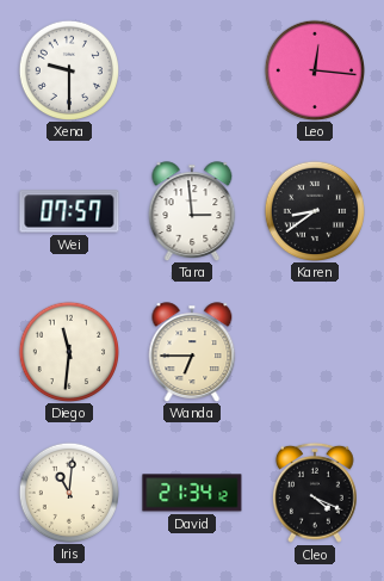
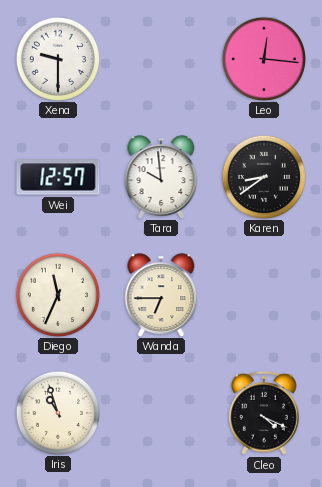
Wei: 07:57 -> 12:57
Tara: 2:59 -> 9:59
Diego: 11:31 -> 11:34
Iris: 11:01 -> 10:57
David: 21:34 -> none
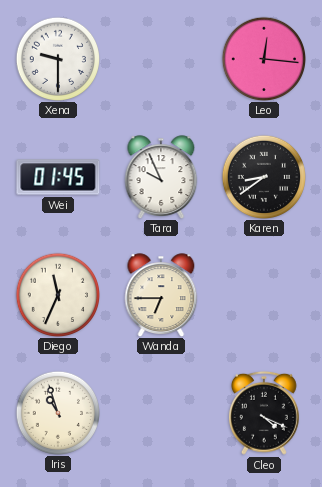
Wei: 12:57 -> 01:45
Tara: 9:59 -> 9:56
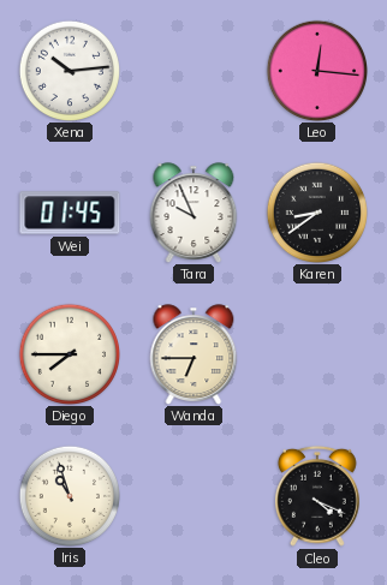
Xena: 9:30 -> 10:14
Diego: 11:34 -> 7:45
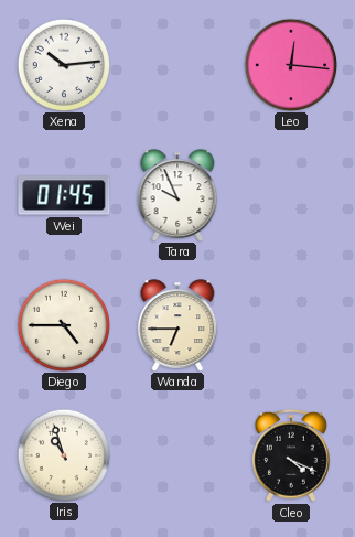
Karen: 8:39 -> none
Diego: 7:45 -> 4:45
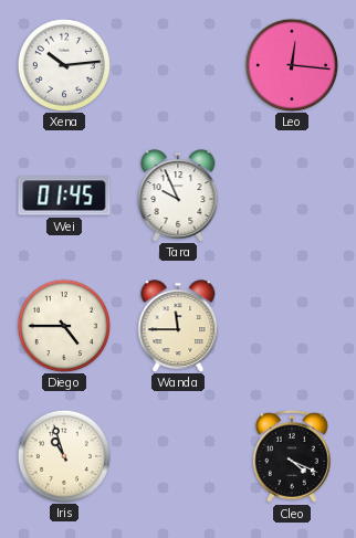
Wanda: 6:45 -> 11:45
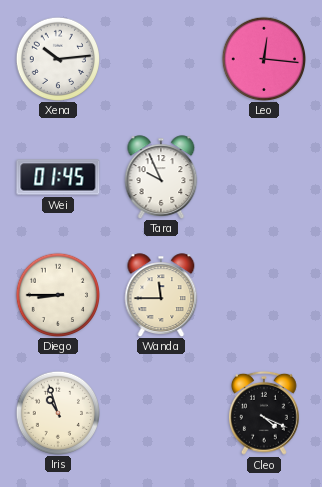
Diego: 4:45 -> 8:45
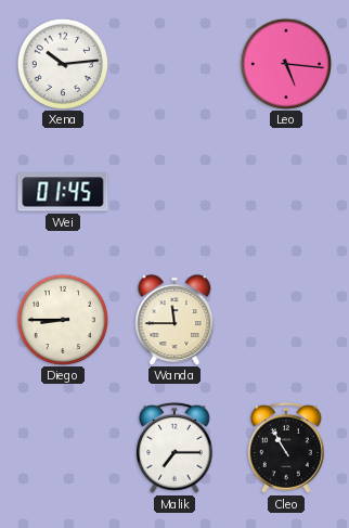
Leo: 12:16 -> 5:16
Tara: 9:56 -> none
Iris: 10:57 -> none
Malik: none -> 7:15
Cleo: 4:19 -> 10:55
